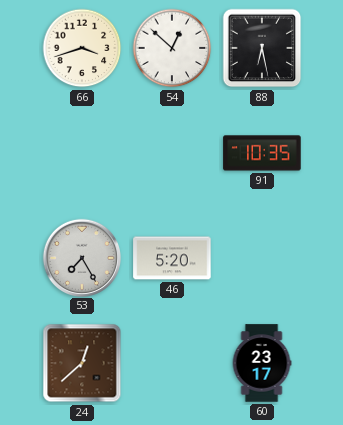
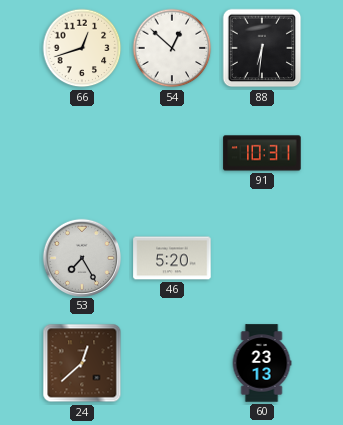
66: 3:42 -> 12:42
88: 6:28 -> 6:31
91: 10:35 -> 10:31
60: 23:17 -> 23:13
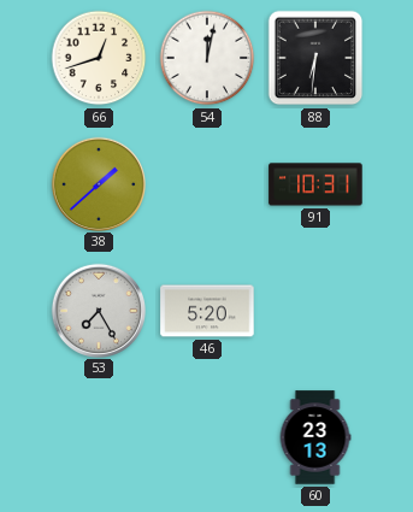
54: 12:52 -> 12:02
38: none -> 1:38
24: 12:38 -> none
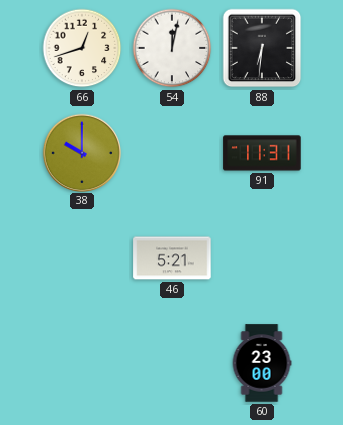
38: 1:38 -> 10:00
91: 10:31 -> 11:31
53: 7:25 -> none
46: 5:20 -> 5:21
60: 23:13 -> 23:00
